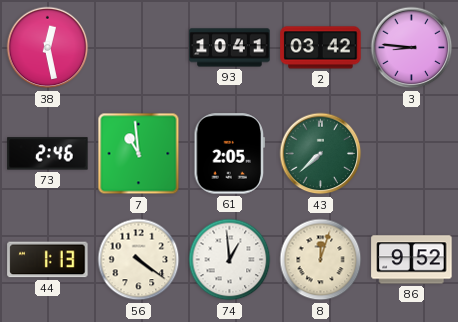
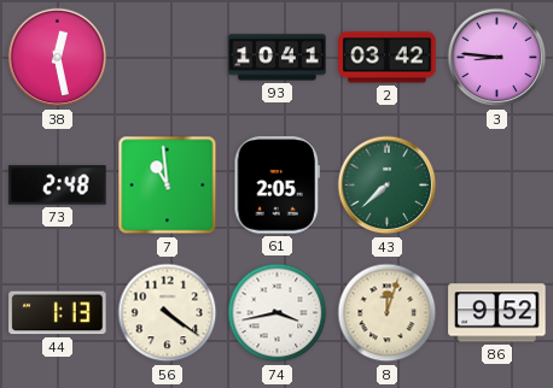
73: 2:46 -> 2:48
74: 12:59 -> 3:43
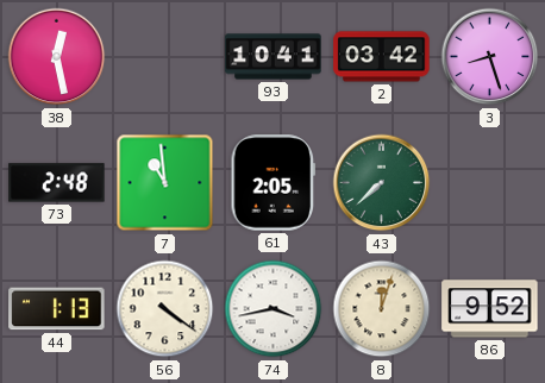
3: 8:46 -> 8:27
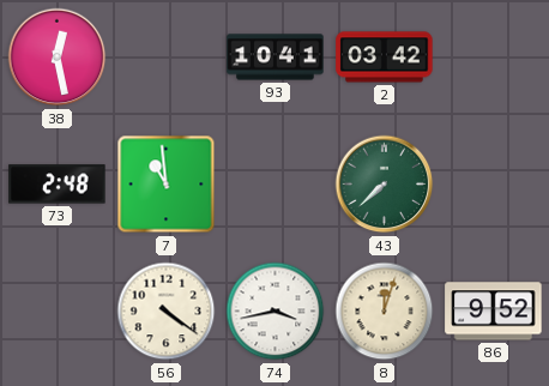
3: 8:27 -> none
61: 2:05 -> none
44: 1:13 -> none
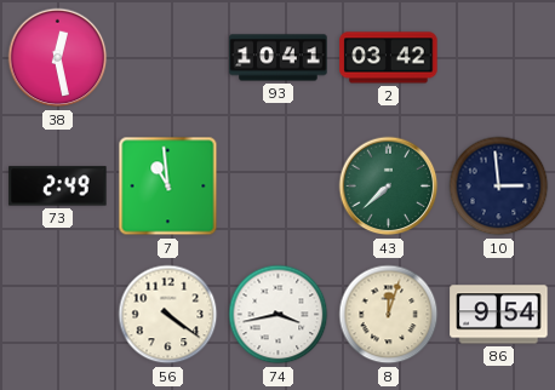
73: 2:48 -> 2:49
10: none -> 2:59
86: 9:52 -> 9:54
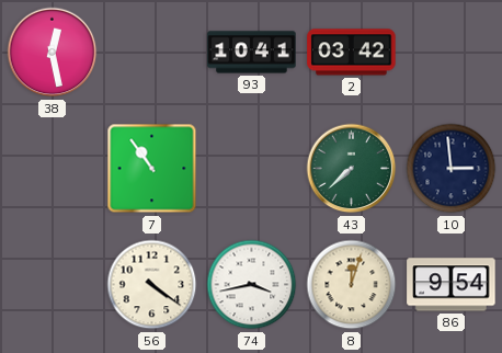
73: 2:49 -> none
7: 10:59 -> 10:54
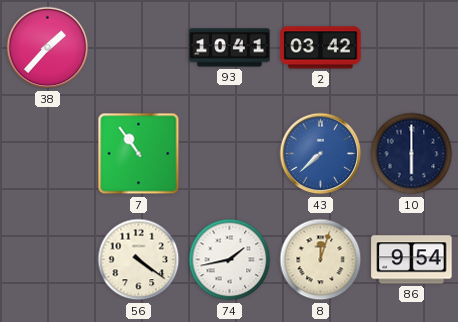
38: 12:28 -> 1:37
43 dial: green -> blue
10: 2:59 -> 6:00
74: 3:43 -> 1:43
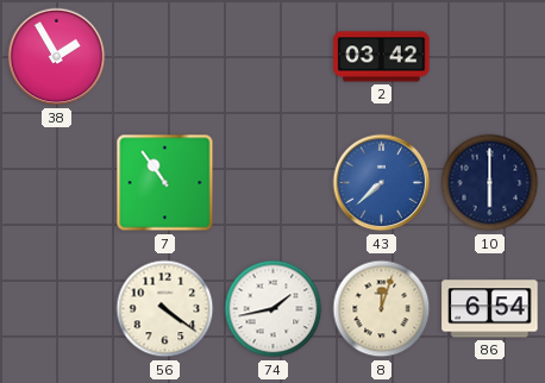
38: 1:37 -> 1:55
93: 10:41 -> none
86: 9:54 -> 6:54
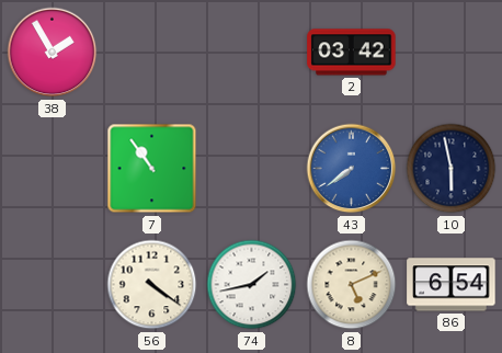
43: 7:38 -> 7:39
10: 6:00 -> 5:58
8: 12:03 -> 5:11
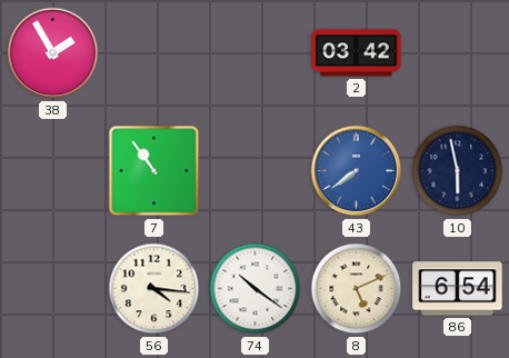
56: 4:21 -> 4:16
74: 1:43 -> 10:21
